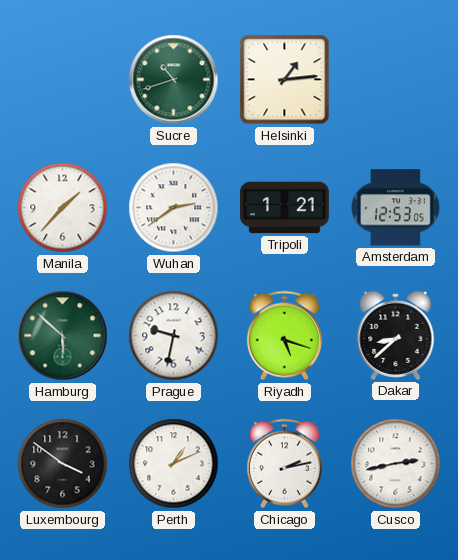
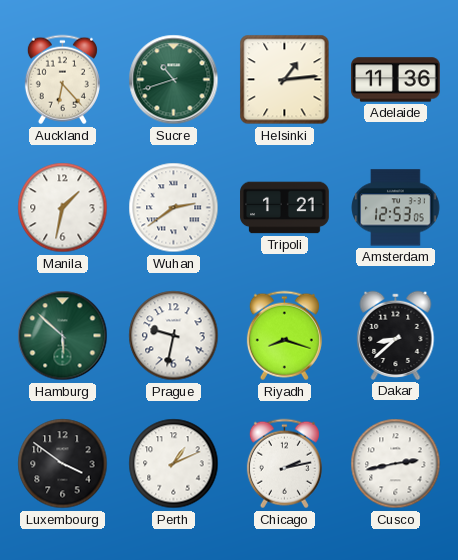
Auckland: none -> 6:23
Adelaide: none -> 11:36
Manila: 1:37 -> 1:32
Riyadh: 5:18 -> 8:18
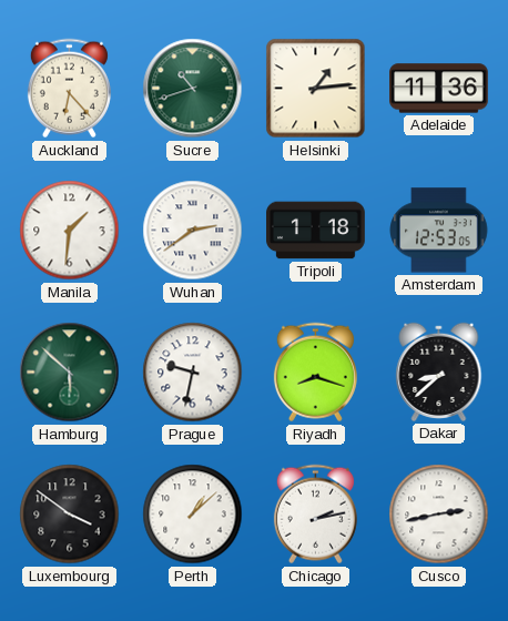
Manila: 1:32 -> 1:31
Tripoli: 1:21 -> 1:18
Perth: 1:11 -> 1:08
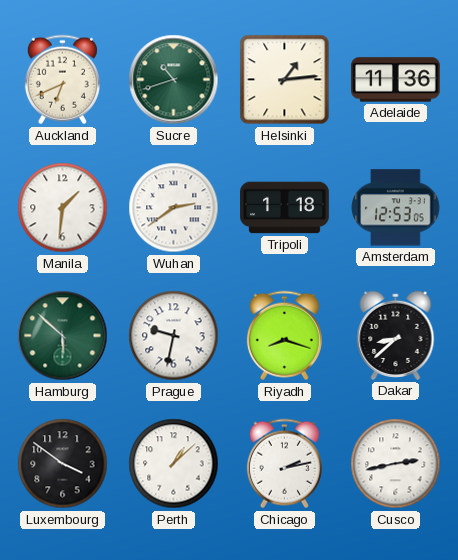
Auckland: 6:23 -> 6:41
